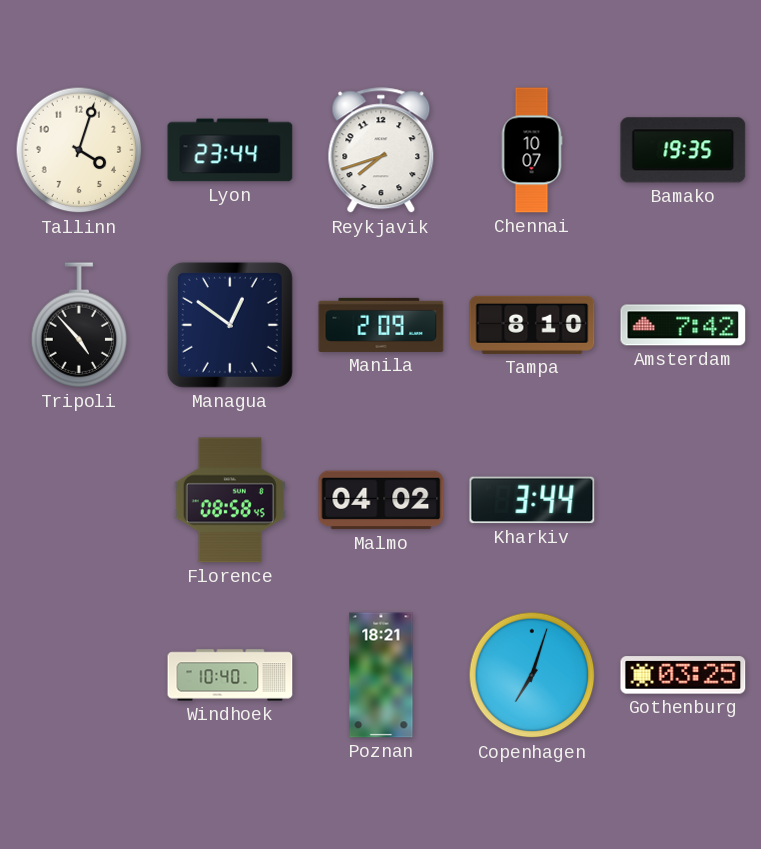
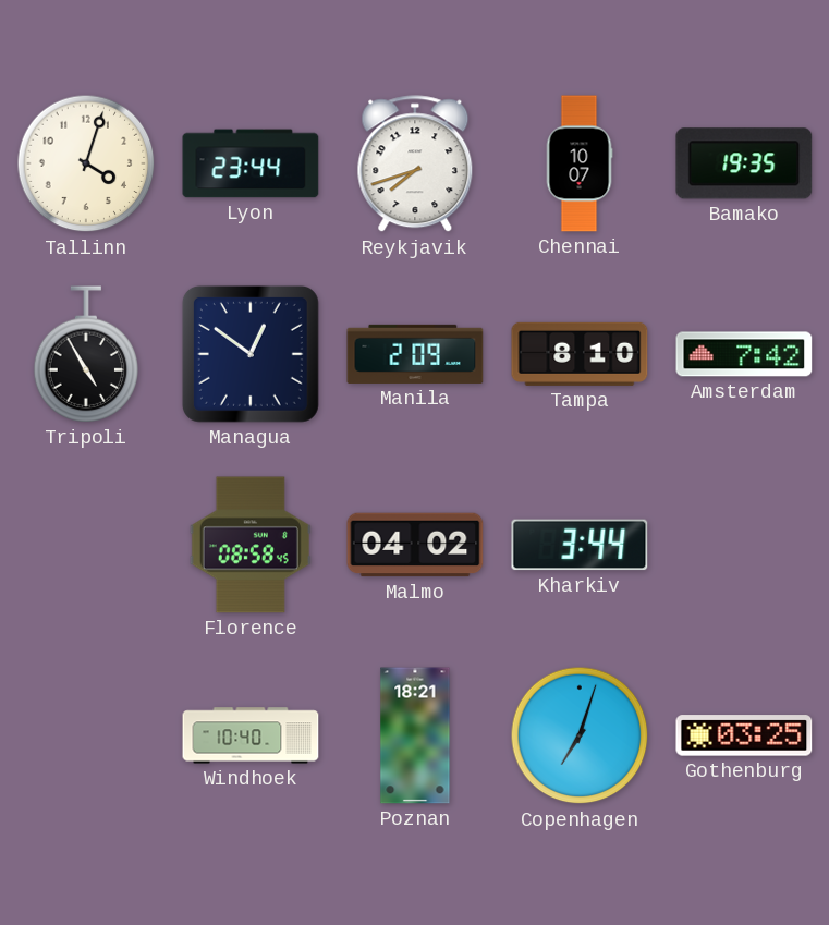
Tripoli: 4:53 -> 4:55
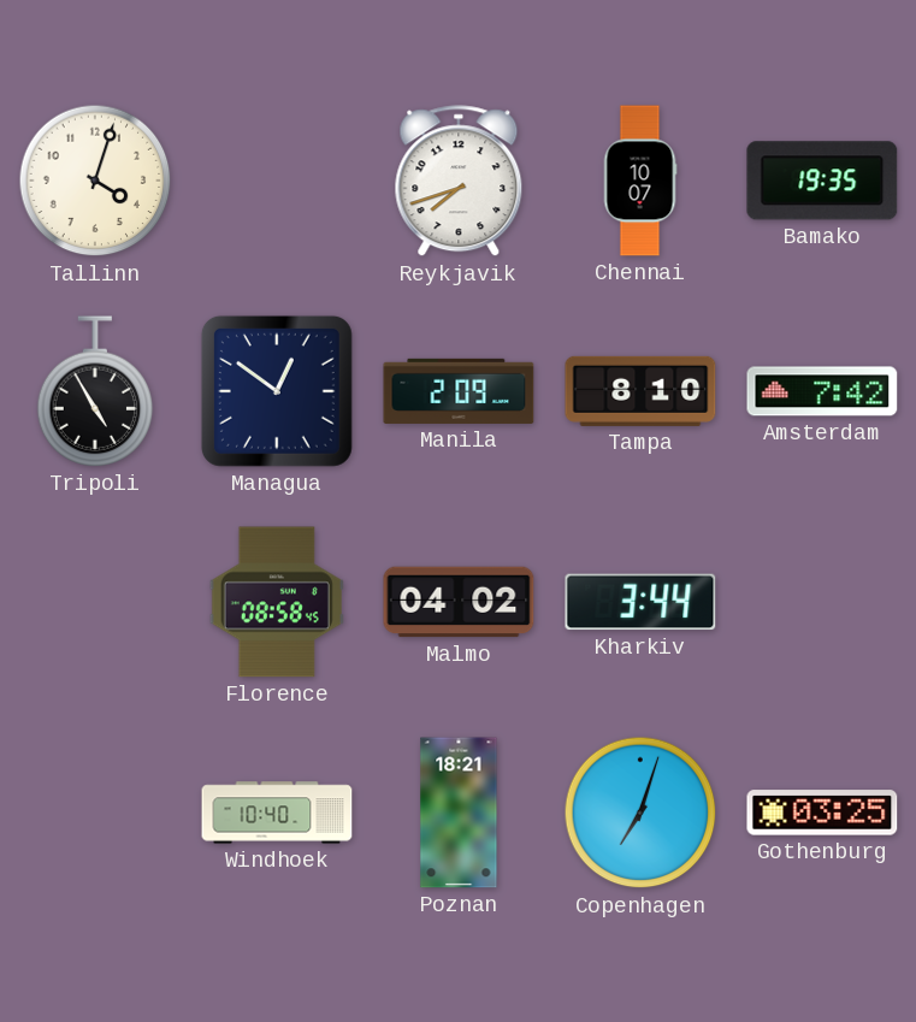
Lyon: 23:44 -> none
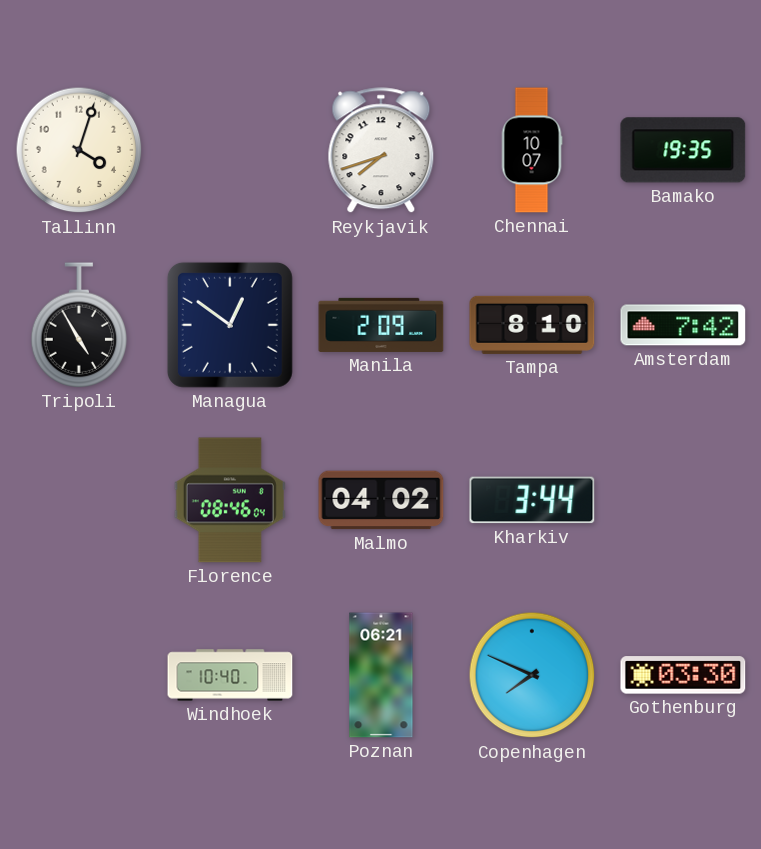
Florence: 08:58 -> 08:46
Poznan: 18:21 -> 06:21
Copenhagen: 7:03 -> 7:49
Gothenburg: 03:25 -> 03:30
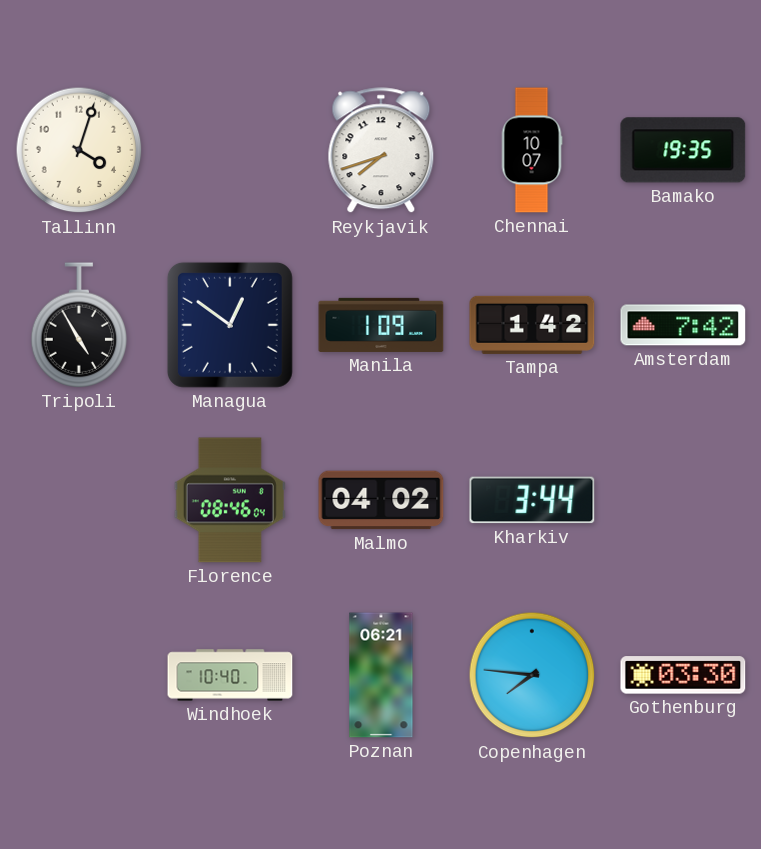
Manila: 2:09 -> 1:09
Tampa: 8:10 -> 1:42
Copenhagen: 7:49 -> 7:46
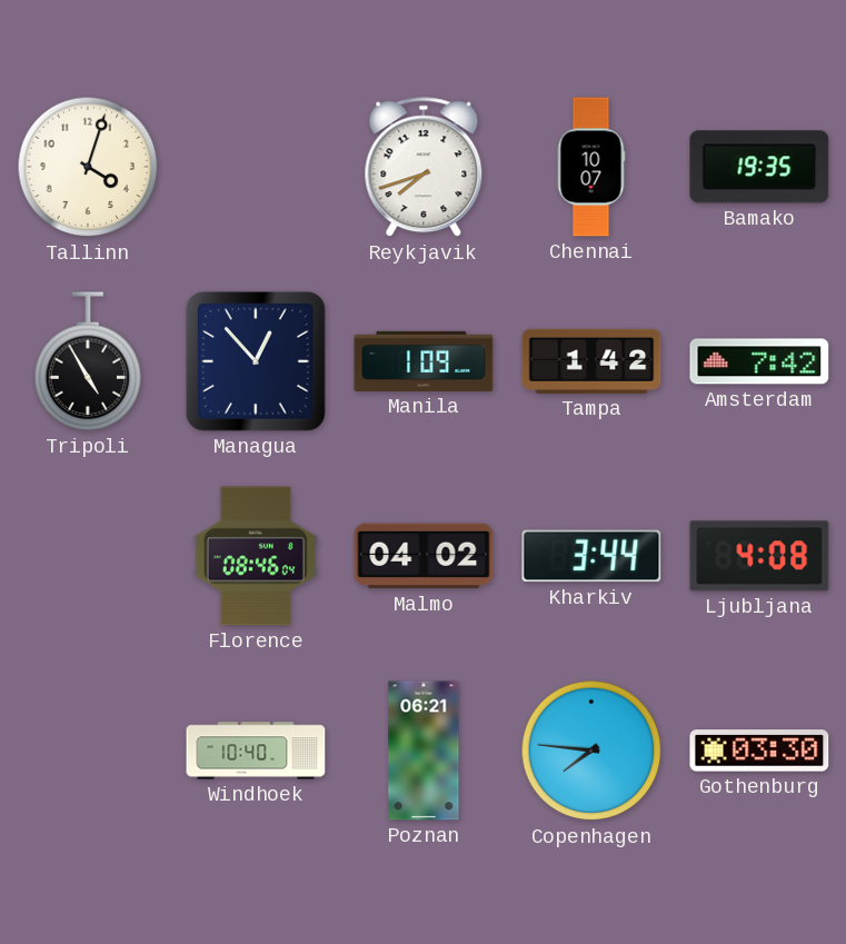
Managua: 12:51 -> 12:53
Ljubljana: none -> 4:08
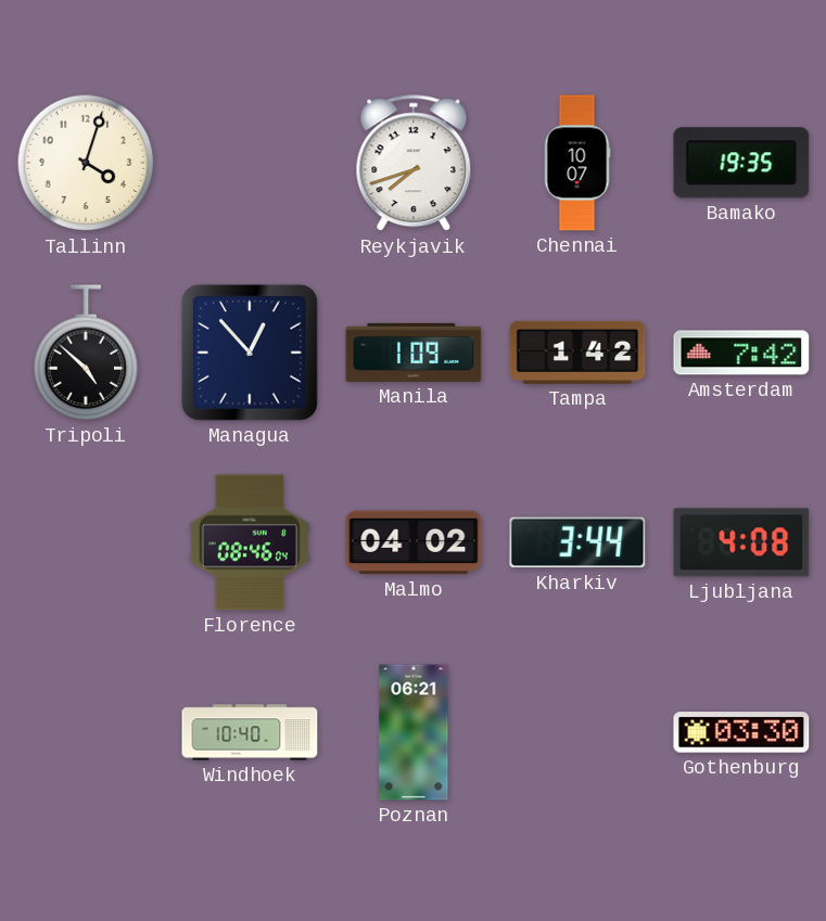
Tripoli: 4:55 -> 4:52
Copenhagen: 7:46 -> none
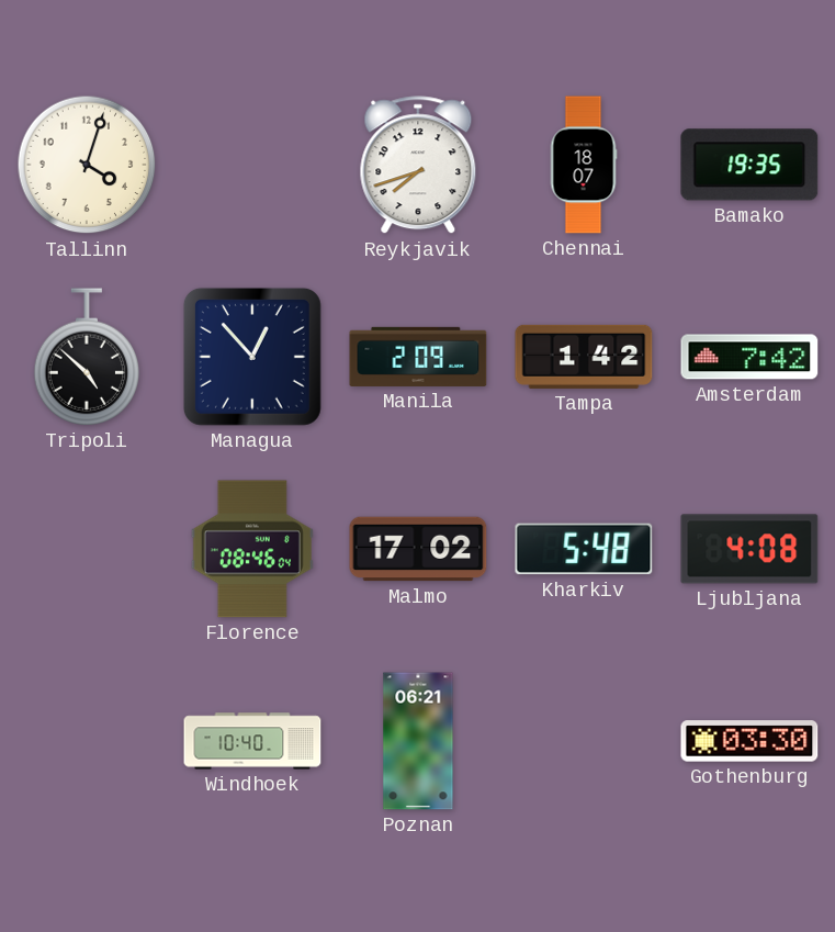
Chennai: 10:07 -> 18:07
Manila: 1:09 -> 2:09
Malmo: 04:02 -> 17:02
Kharkiv: 3:44 -> 5:48
